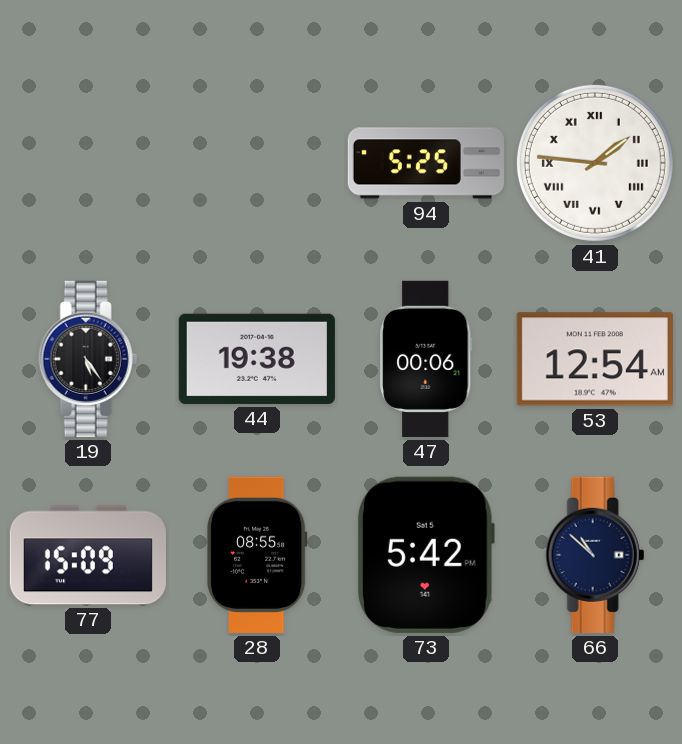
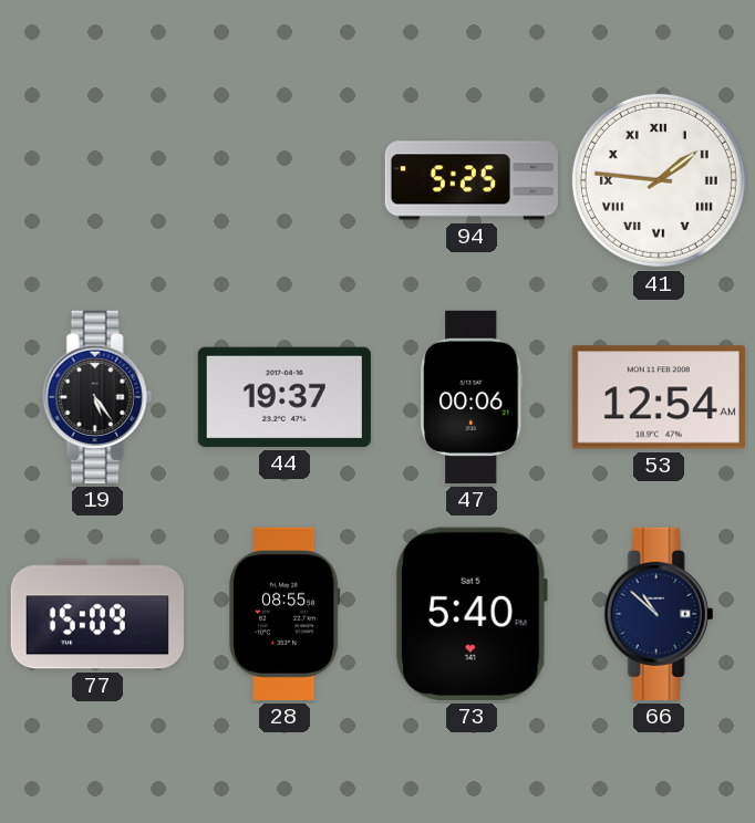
44: 19:38 -> 19:37
73: 5:42 -> 5:40
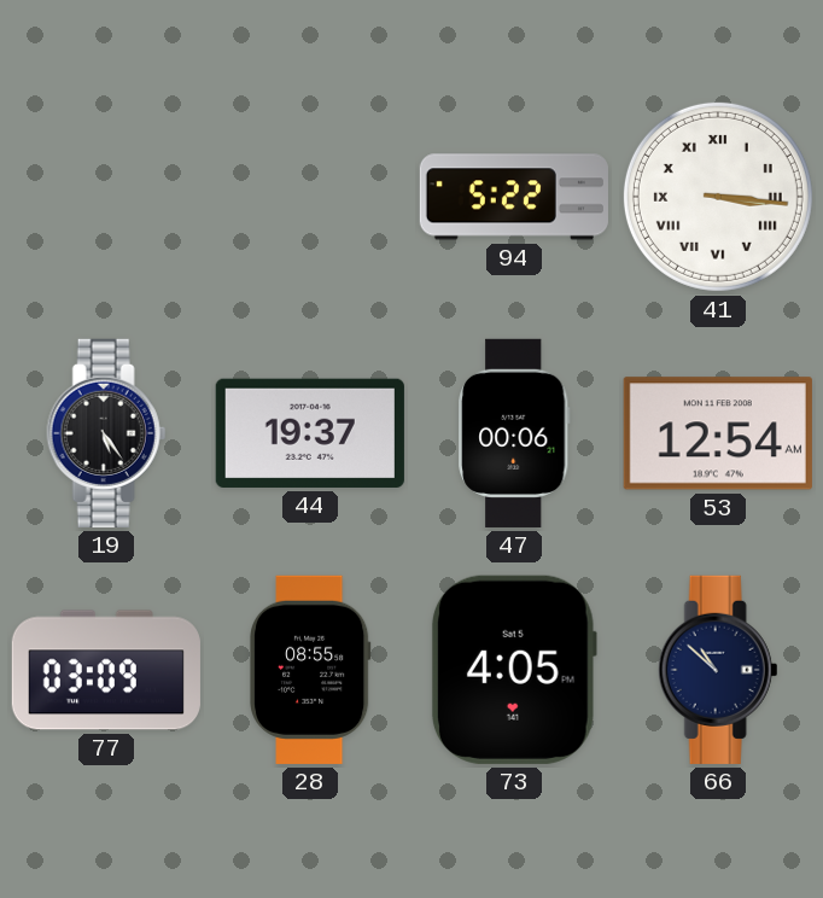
94: 5:25 -> 5:22
41: 1:46 -> 3:16
77: 15:09 -> 03:09
73: 5:40 -> 4:05
